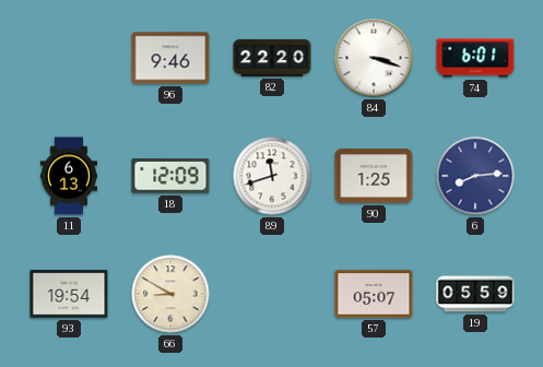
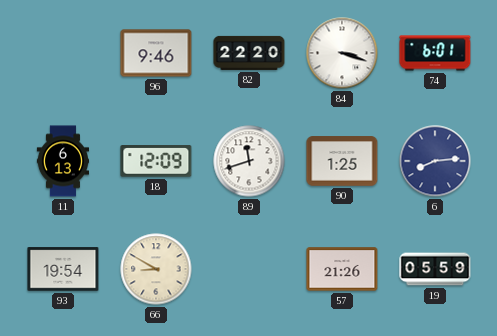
57: 05:07 -> 21:26
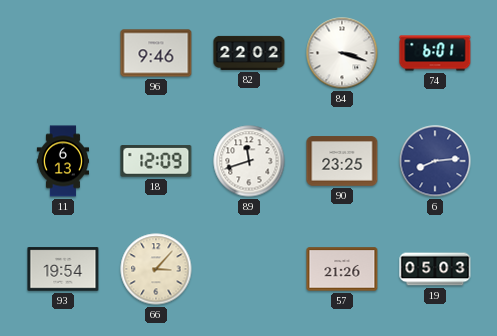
82: 22:20 -> 22:02
90: 1:25 -> 23:25
66: 8:50 -> 3:07
19: 05:59 -> 05:03
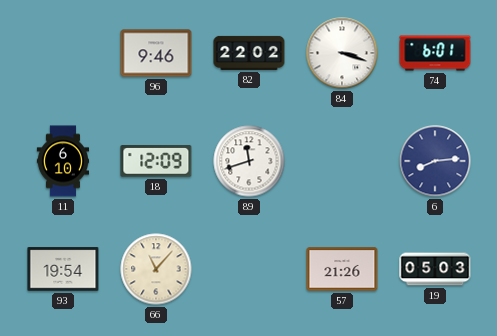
11: 6:13 -> 6:10
90: 23:25 -> none
66: 3:07 -> 11:07
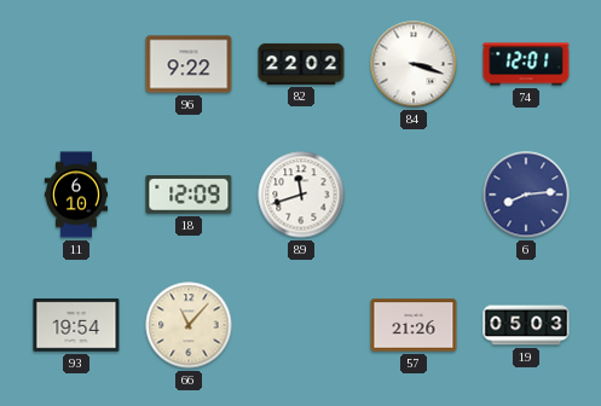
96: 9:46 -> 9:22
74: 6:01 -> 12:01
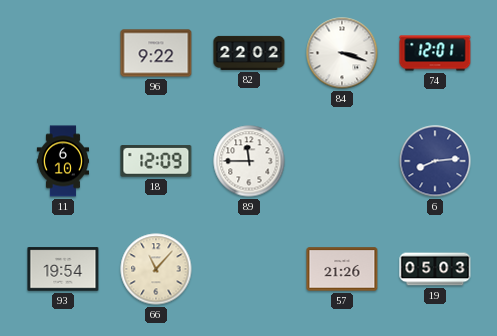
89: 11:42 -> 11:45
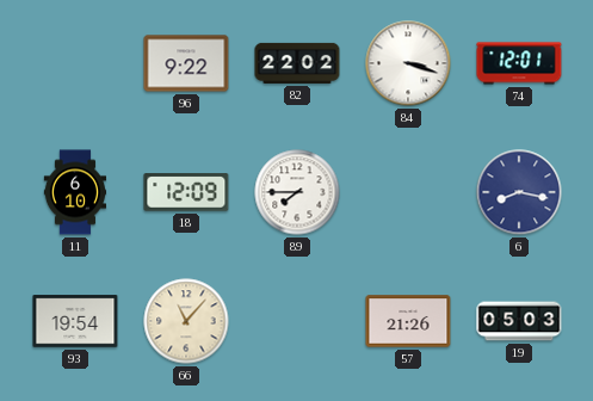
89: 11:45 -> 7:45
6: 8:14 -> 8:17
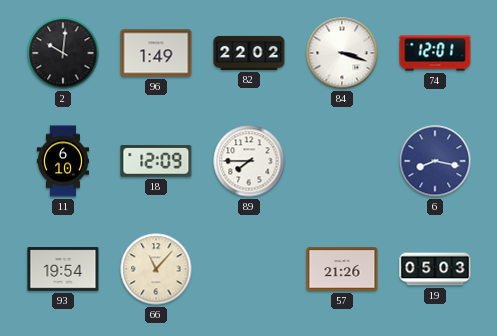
2: none -> 10:01
96: 9:22 -> 1:49
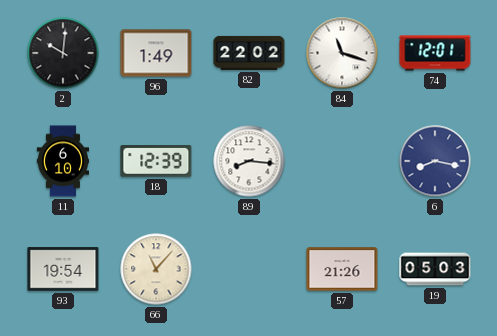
84: 3:18 -> 11:18
18: 12:09 -> 12:39
89: 7:45 -> 8:16
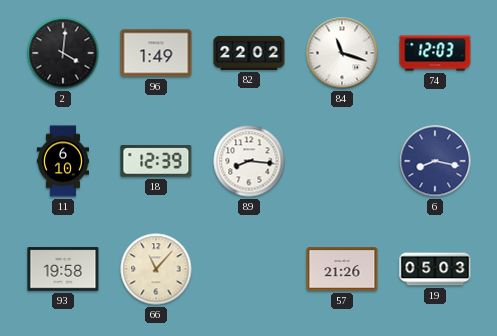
2: 10:01 -> 4:01
74: 12:01 -> 12:03
93: 19:54 -> 19:58
